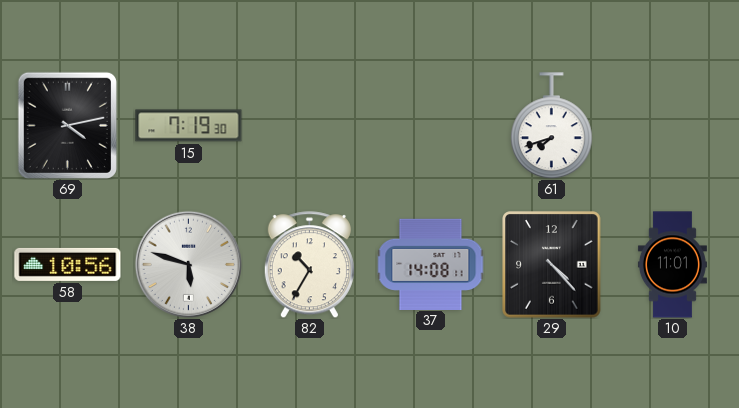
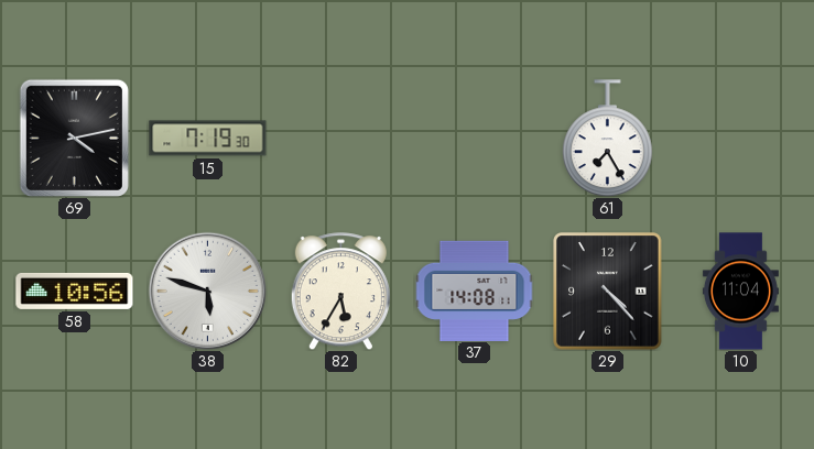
61: 7:42 -> 7:25
82: 10:35 -> 5:35
10: 11:01 -> 11:04
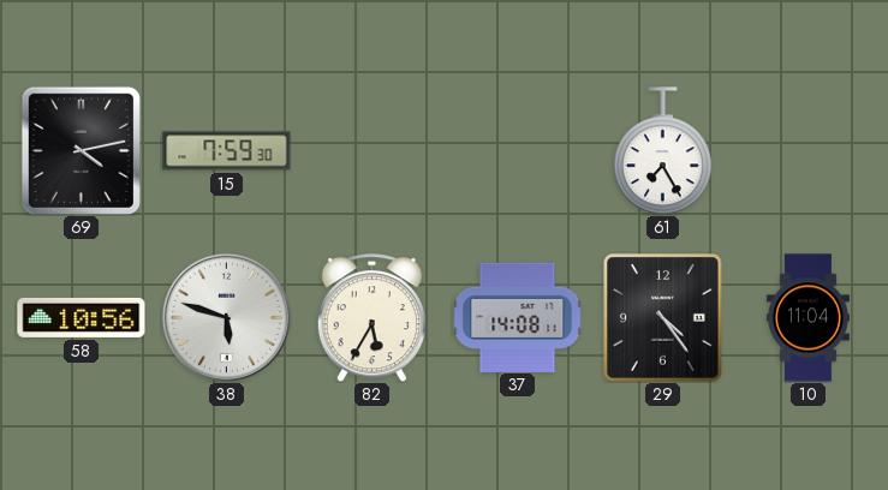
15: 7:19 -> 7:59
29: 4:23 -> 4:24
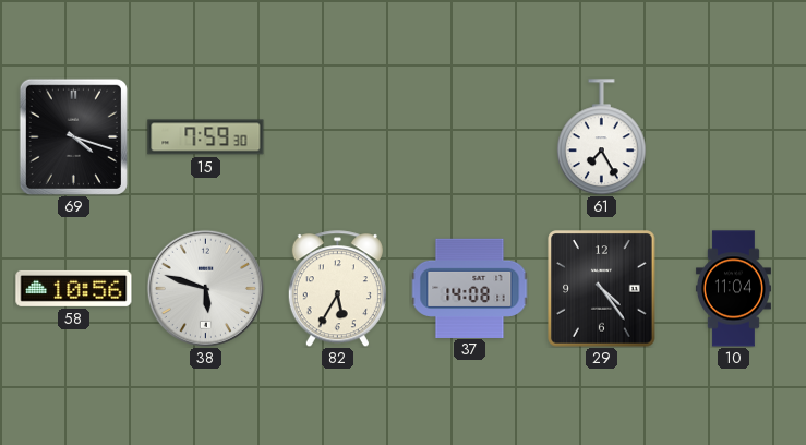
69: 4:13 -> 4:18
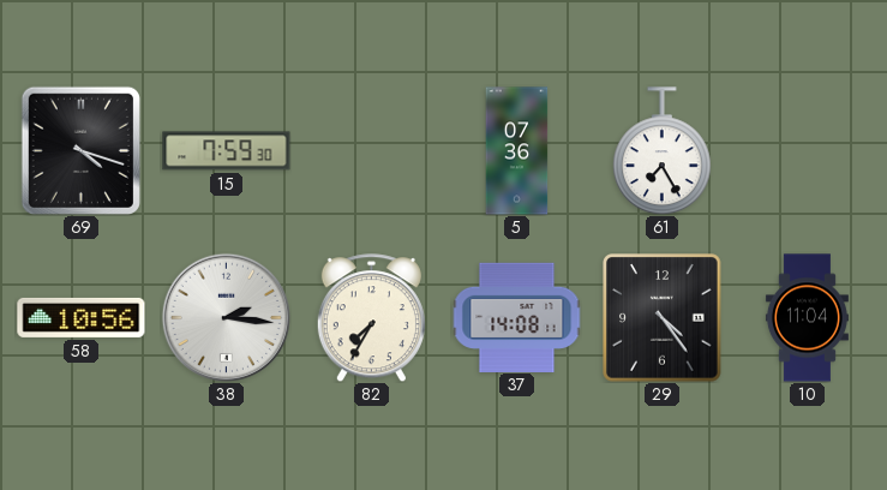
5: none -> 07:36
38: 5:48 -> 2:16
82: 5:35 -> 7:35
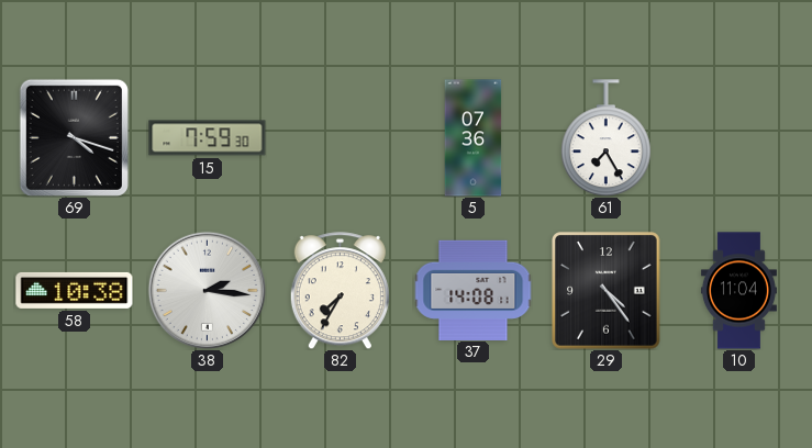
58: 10:56 -> 10:38
